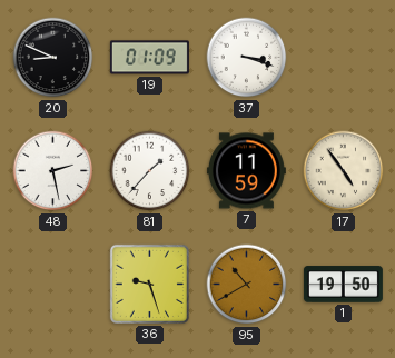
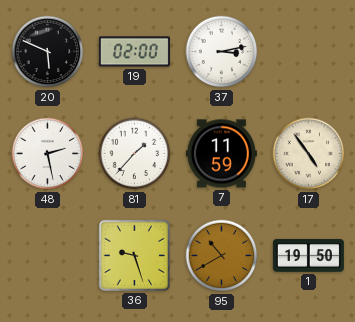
20: 8:49 -> 5:49
19: 01:09 -> 02:00
37: 3:18 -> 3:13
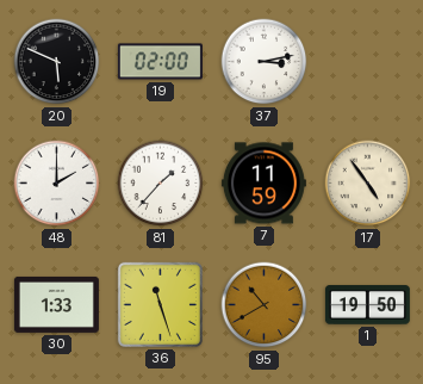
48: 2:28 -> 2:00
30: none -> 1:33
36: 9:27 -> 11:27
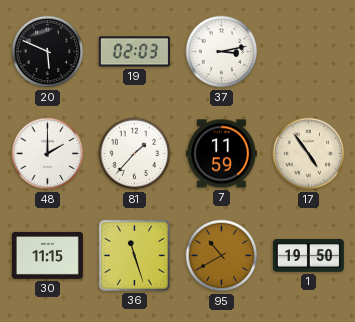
19: 02:00 -> 02:03
30: 1:33 -> 11:15
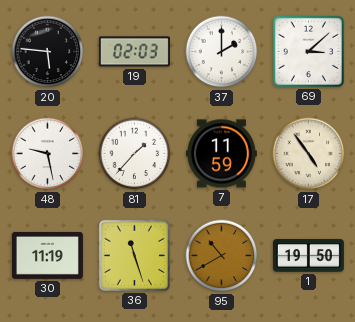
20: 5:49 -> 5:46
37: 3:13 -> 2:00
69: none -> 3:08
48: 2:00 -> 9:28
30: 11:15 -> 11:19
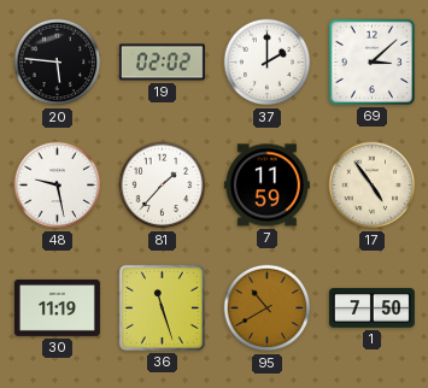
19: 02:03 -> 02:02
1: 19:50 -> 7:50
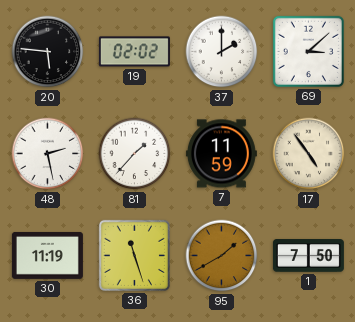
48: 9:28 -> 2:28
95: 10:40 -> 1:40
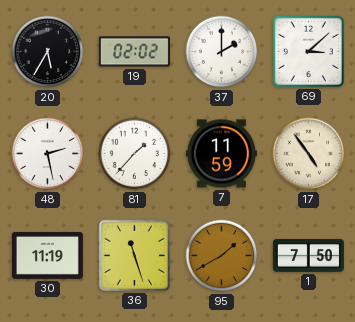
20: 5:46 -> 5:35
